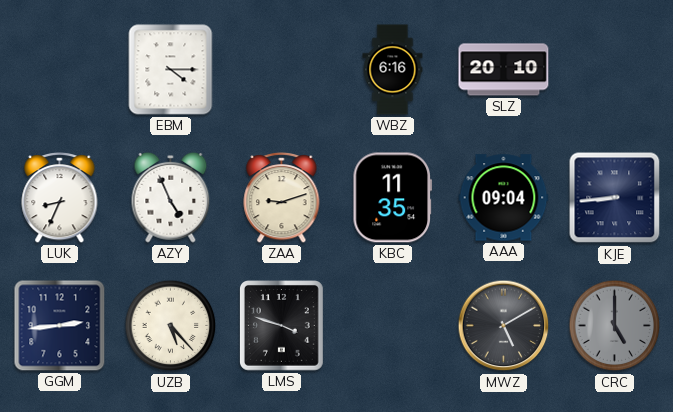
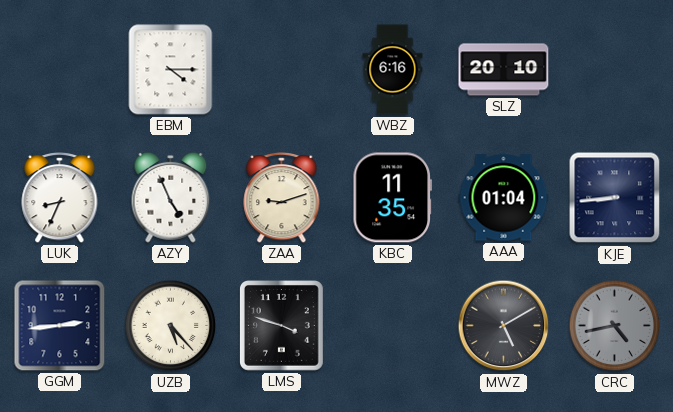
AAA: 09:04 -> 01:04
CRC: 5:00 -> 4:43
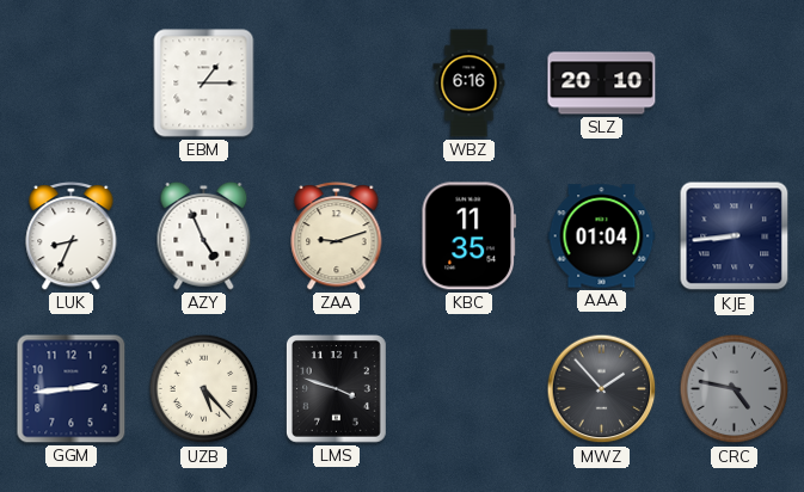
EBM: 4:15 -> 1:15
MWZ: 5:10 -> 1:53
CRC: 4:43 -> 4:47
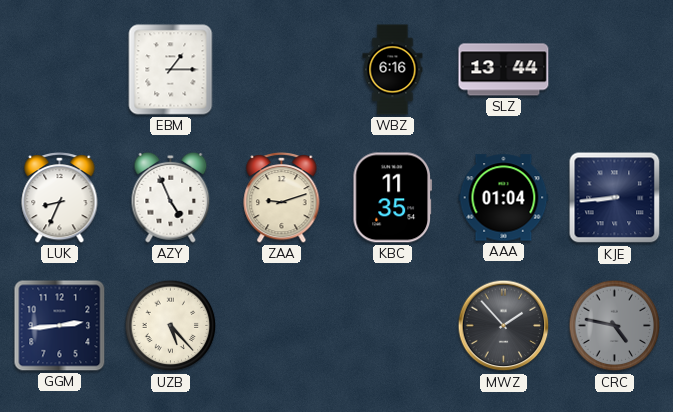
SLZ: 20:10 -> 13:44
LMS: 3:48 -> none
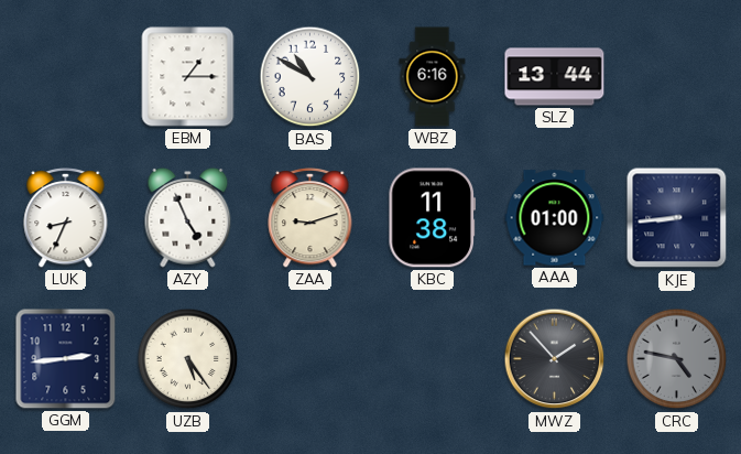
BAS: none -> 10:50
KBC: 11:35 -> 11:38
AAA: 01:04 -> 01:00
UZB: 5:23 -> 5:24
